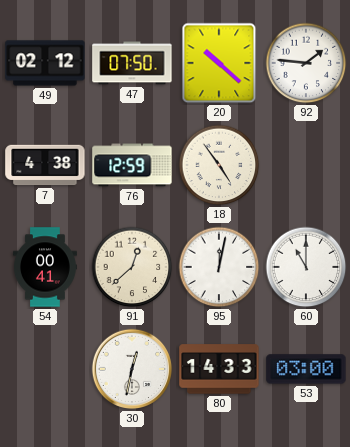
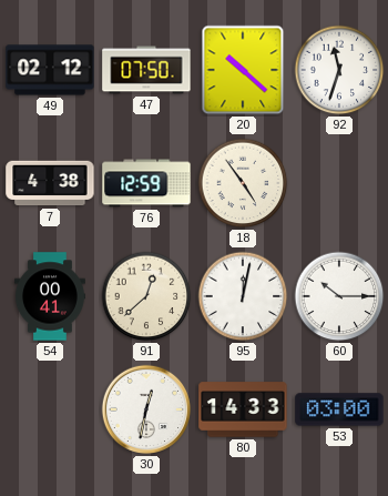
92: 1:46 -> 11:33
60: 11:00 -> 10:15
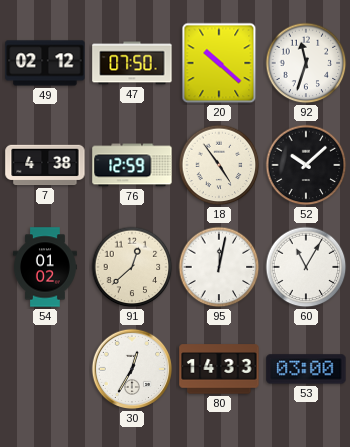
52: none -> 10:08
54: 00:41 -> 01:02
60: 10:15 -> 11:05
30: 12:32 -> 12:35
